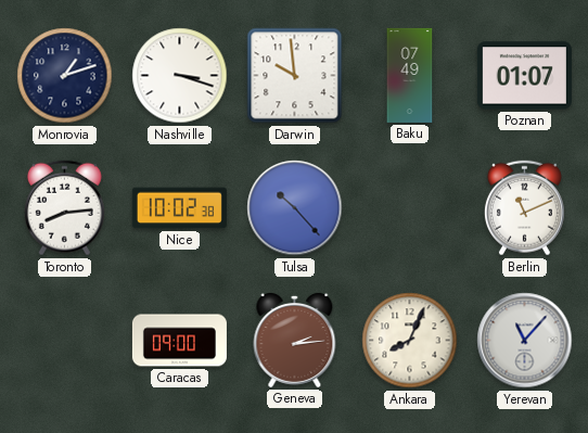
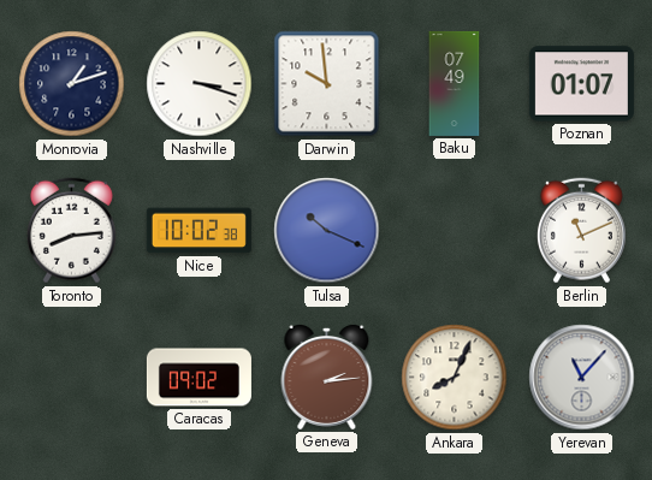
Tulsa: 10:23 -> 10:19
Caracas: 09:00 -> 09:02
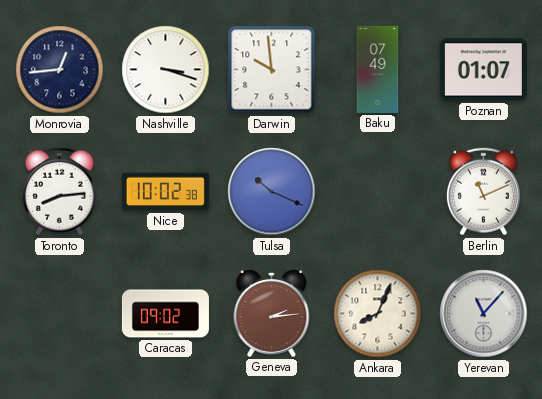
Monrovia: 1:12 -> 12:44
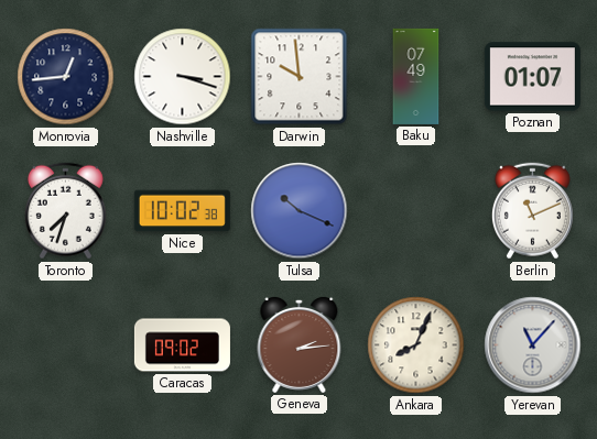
Toronto: 8:14 -> 7:33
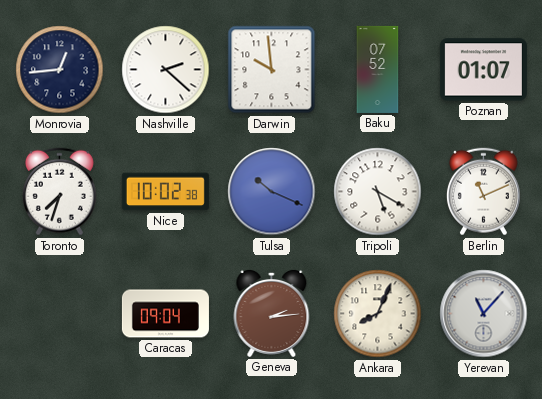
Nashville: 3:18 -> 2:22
Baku: 07:49 -> 07:52
Tripoli: none -> 5:20
Caracas: 09:02 -> 09:04
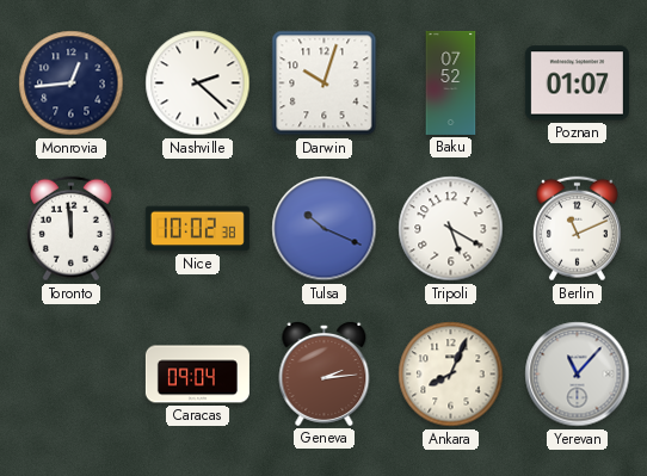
Darwin: 9:59 -> 10:03
Toronto: 7:33 -> 11:59
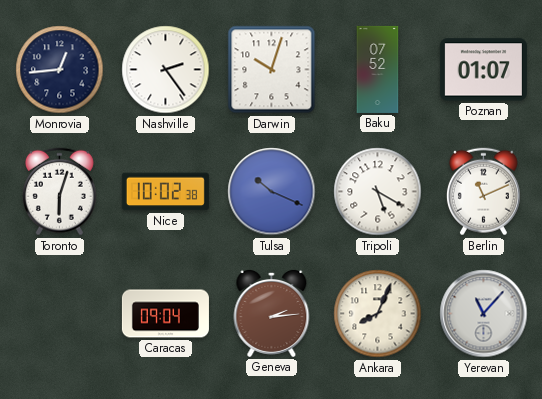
Nashville: 2:22 -> 2:24
Toronto: 11:59 -> 6:03
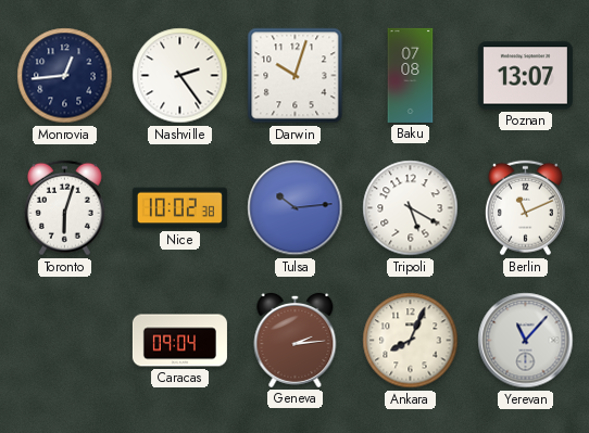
Baku: 07:52 -> 07:08
Poznan: 01:07 -> 13:07
Tulsa: 10:19 -> 10:14
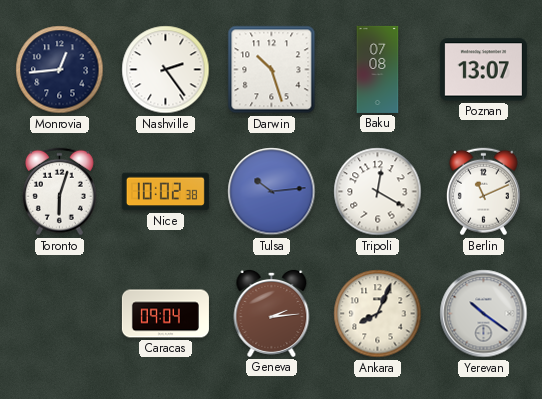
Darwin: 10:03 -> 10:27
Tripoli: 5:20 -> 12:20
Yerevan: 11:07 -> 10:21
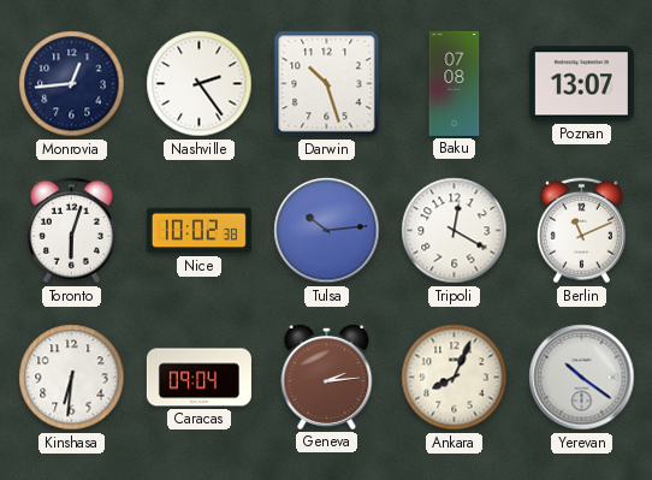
Kinshasa: none -> 6:31
